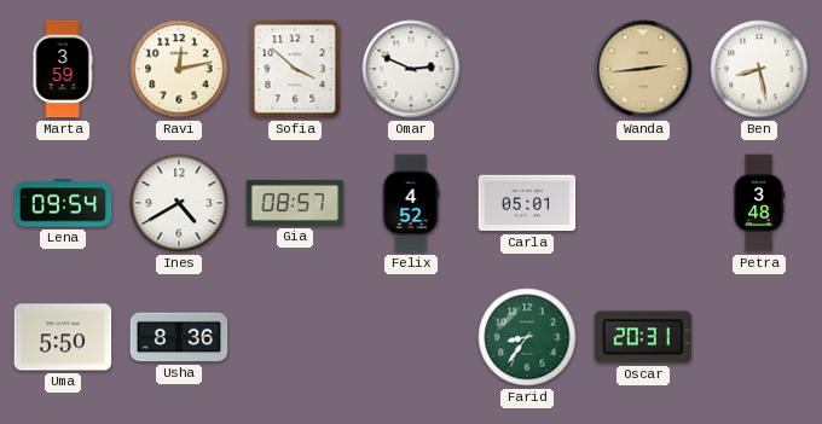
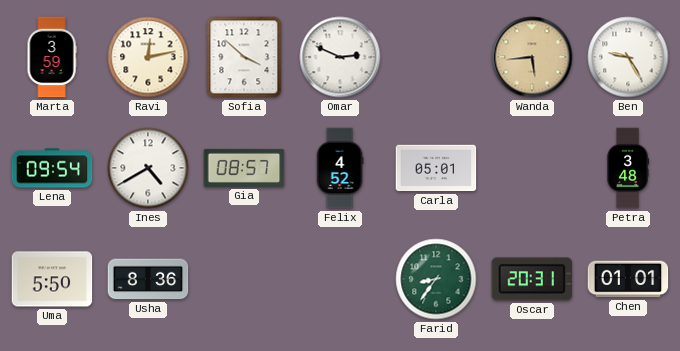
Wanda: 2:44 -> 5:44
Ben: 8:28 -> 9:25
Chen: none -> 01:01
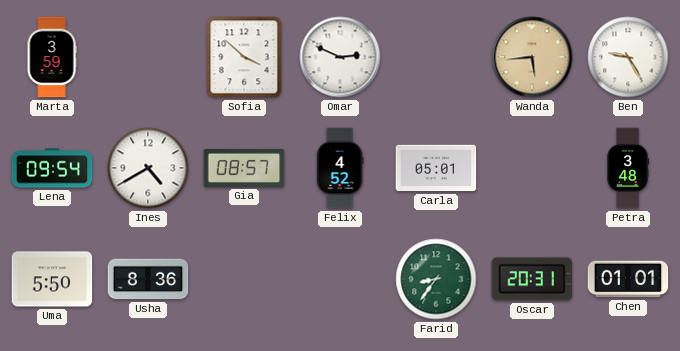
Ravi: 12:13 -> none
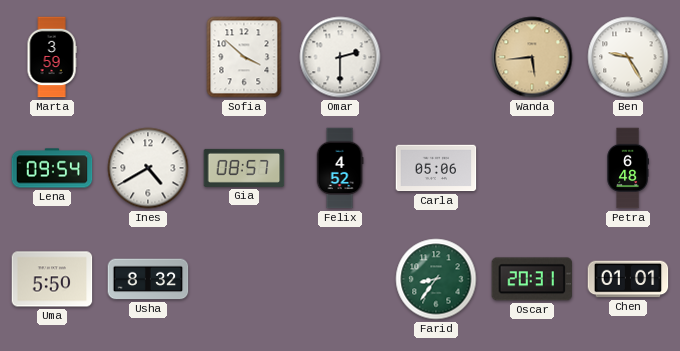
Omar: 2:49 -> 2:30
Carla: 05:01 -> 05:06
Petra: 3:48 -> 6:48
Usha: 8:36 -> 8:32
